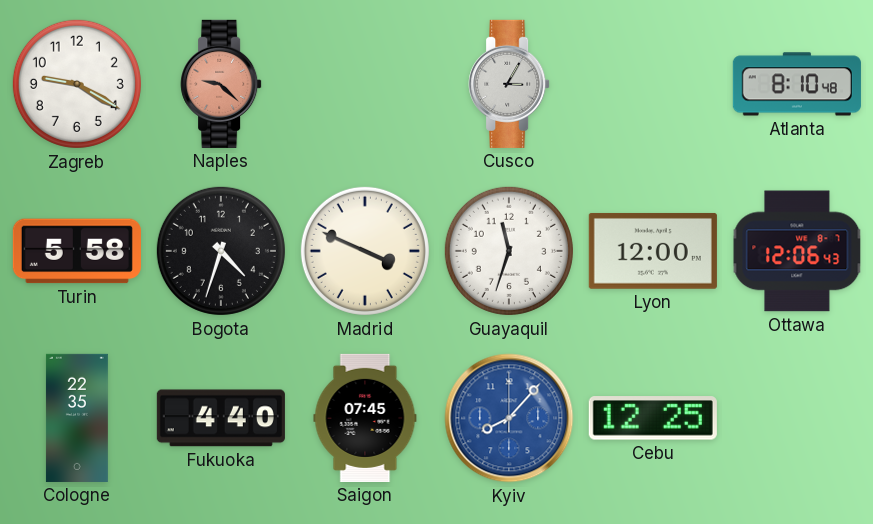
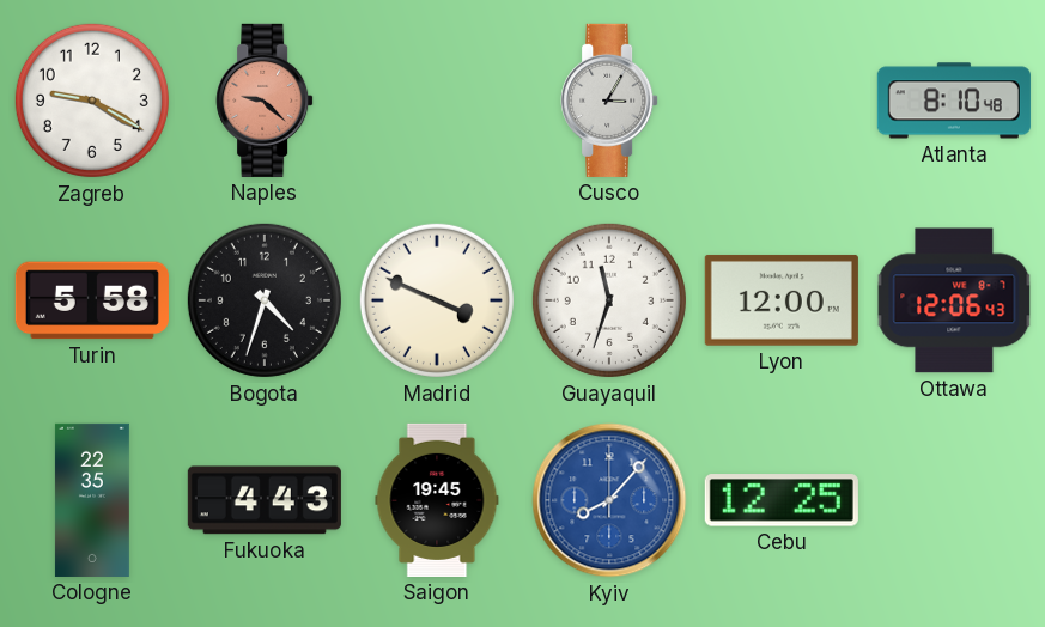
Fukuoka: 4:40 -> 4:43
Saigon: 07:45 -> 19:45
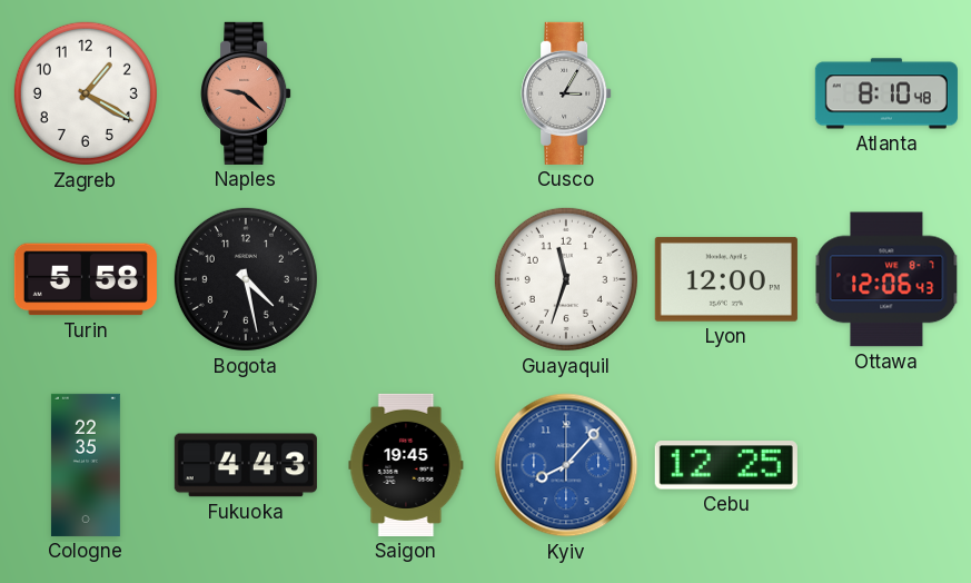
Zagreb: 9:20 -> 1:20
Bogota: 4:33 -> 4:28
Madrid: 3:49 -> none
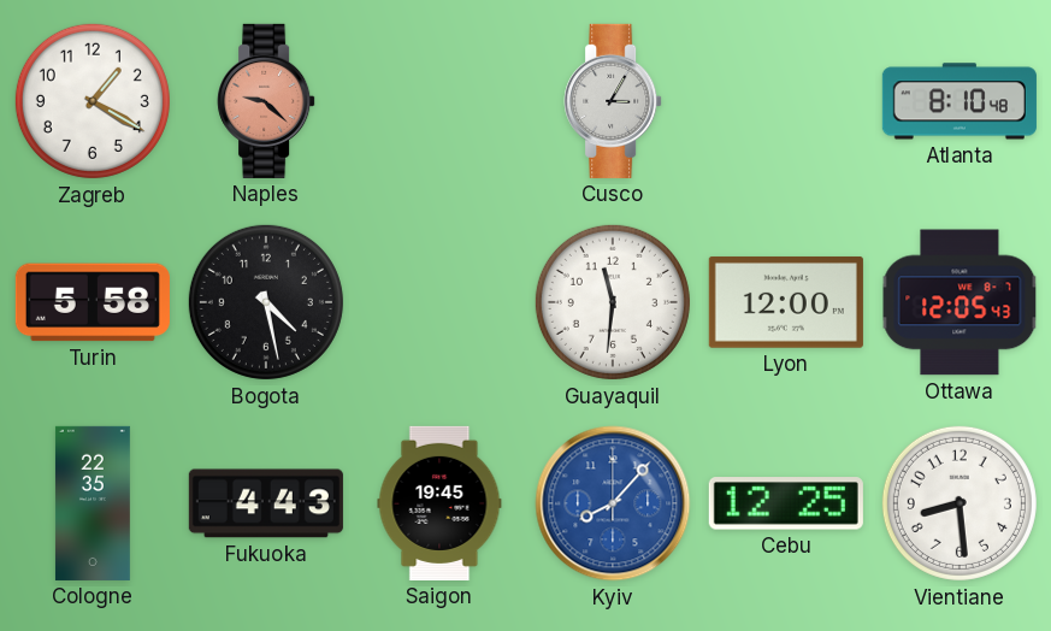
Guayaquil: 11:33 -> 11:31
Ottawa: 12:06 -> 12:05
Vientiane: none -> 8:29
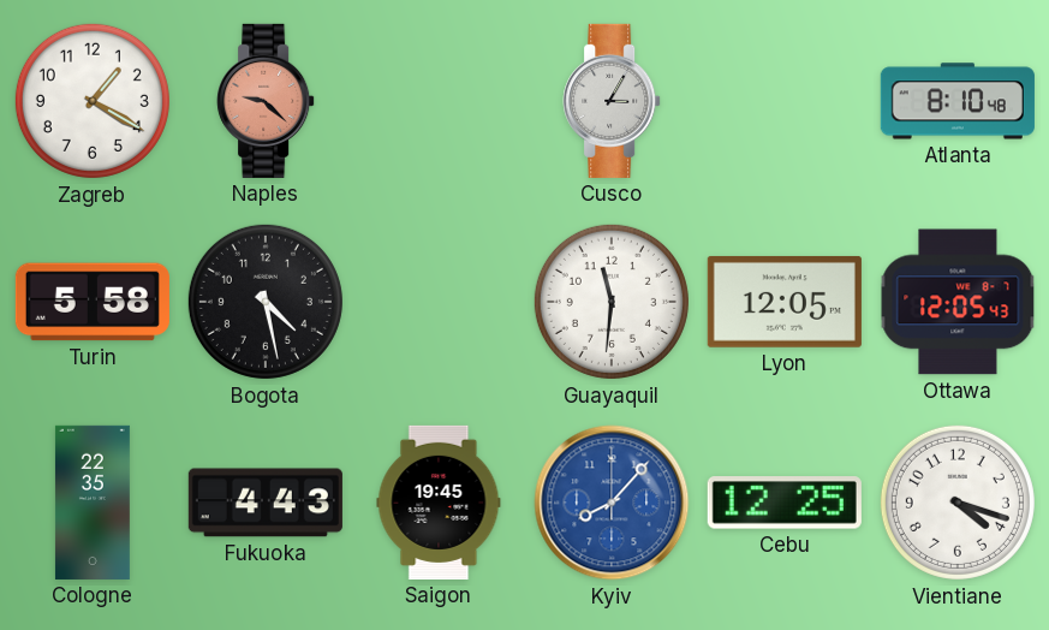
Lyon: 12:00 -> 12:05
Vientiane: 8:29 -> 4:18
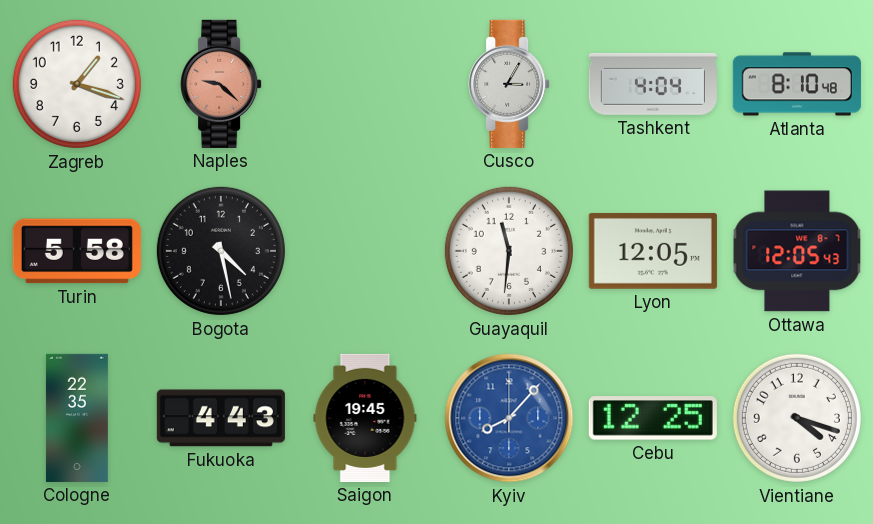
Zagreb: 1:20 -> 1:18
Tashkent: none -> 4:04
